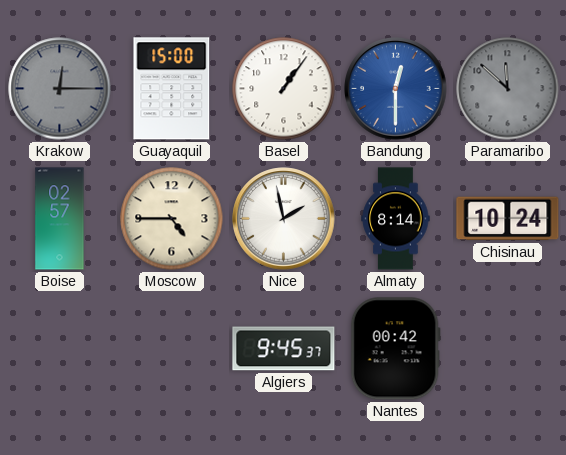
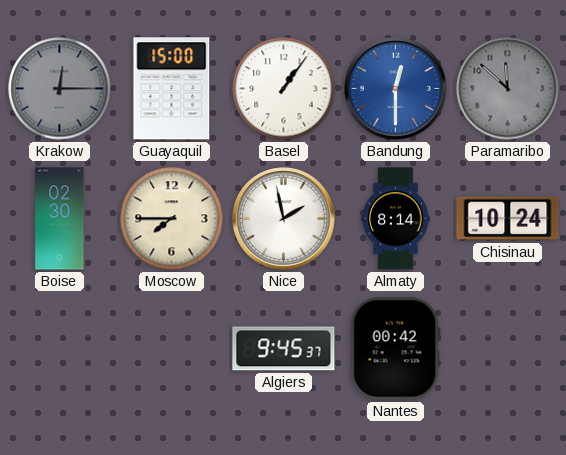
Boise: 02:57 -> 02:30
Moscow: 4:45 -> 7:45
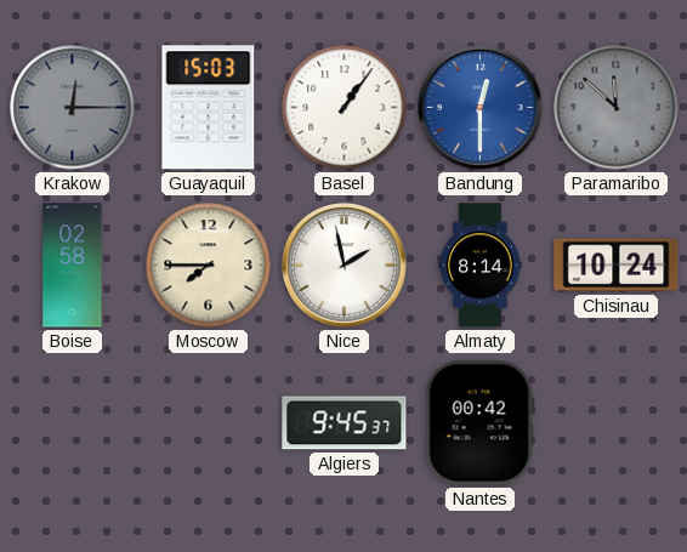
Guayaquil: 15:00 -> 15:03
Boise: 02:30 -> 02:58
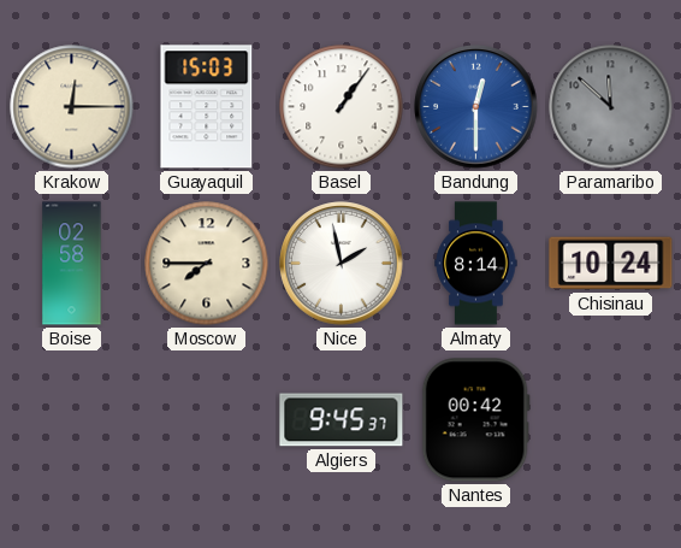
Krakow dial: grey -> cream
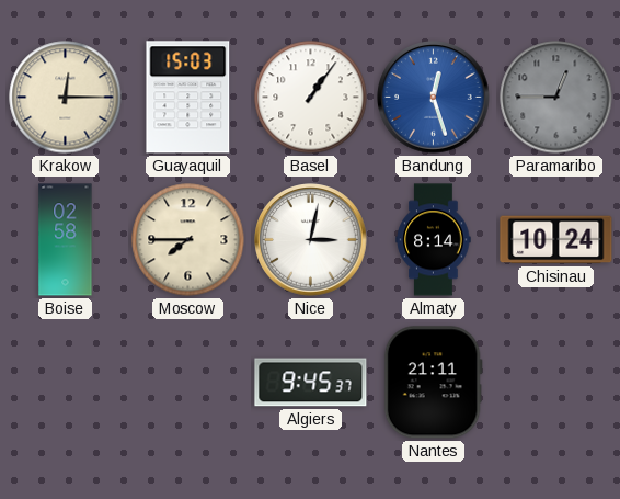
Bandung: 12:30 -> 12:27
Paramaribo: 11:52 -> 12:45
Nice: 1:58 -> 3:02
Nantes: 00:42 -> 21:11
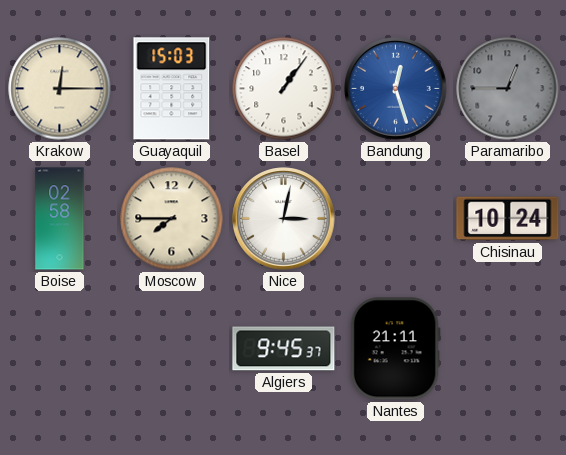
Almaty: 8:14 -> none
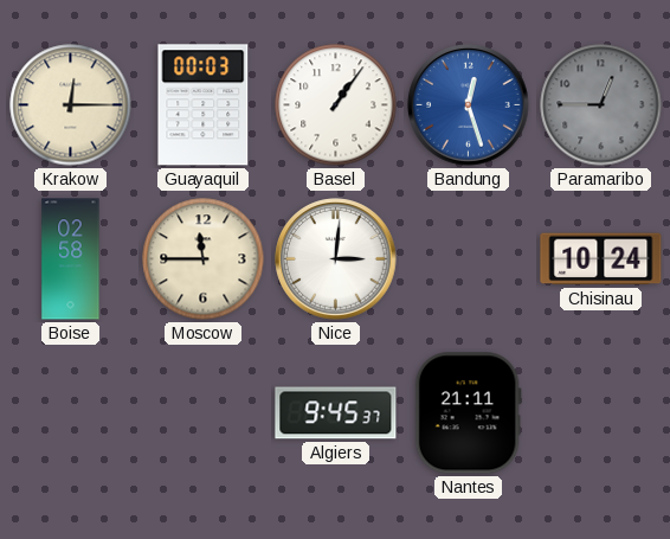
Guayaquil: 15:03 -> 00:03
Moscow: 7:45 -> 11:45
Nice: 3:02 -> 3:01
